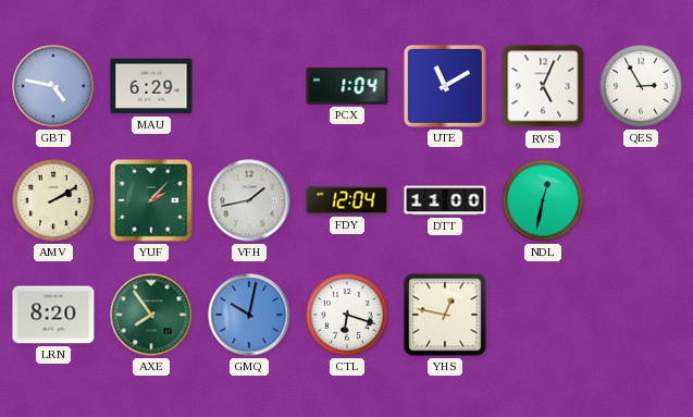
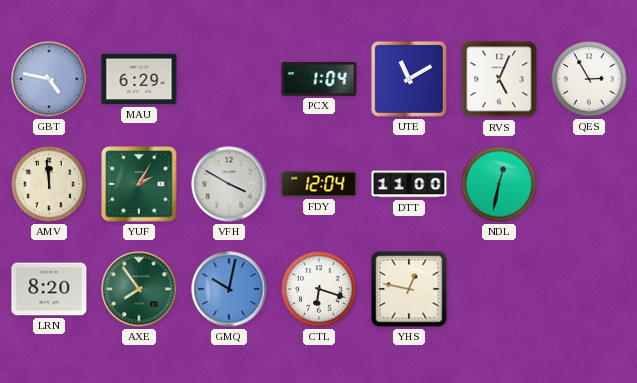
AMV: 2:10 -> 11:59
YUF: 2:07 -> 2:05
VFH: 1:43 -> 3:50
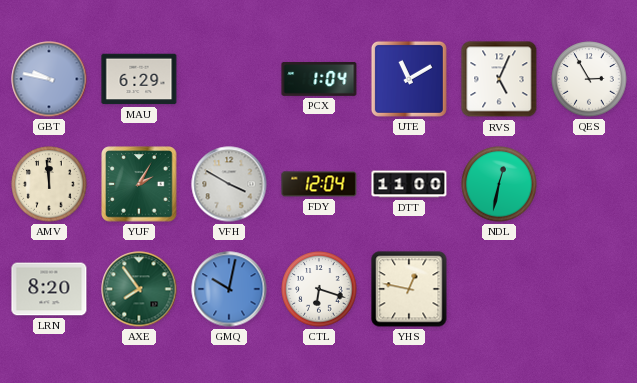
GBT: 4:47 -> 9:47
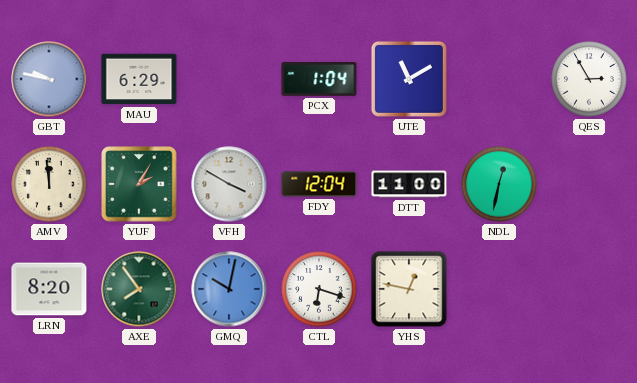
RVS: 5:04 -> none
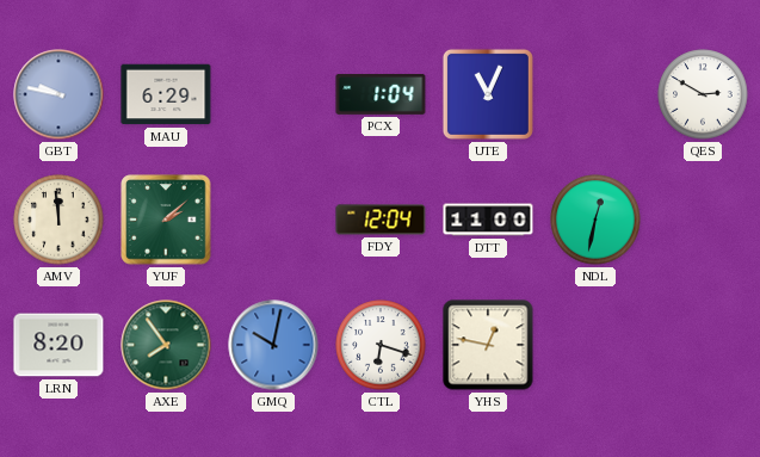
UTE: 11:10 -> 11:04
QES: 2:55 -> 2:50
YUF: 2:05 -> 2:08
VFH: 3:50 -> none
